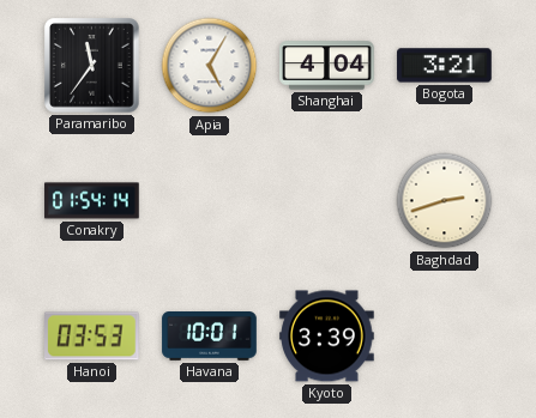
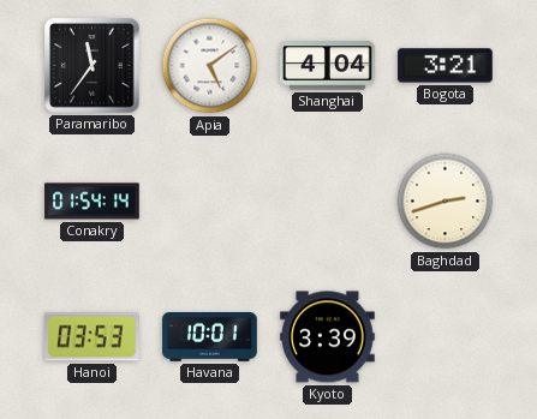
Apia: 5:05 -> 5:09
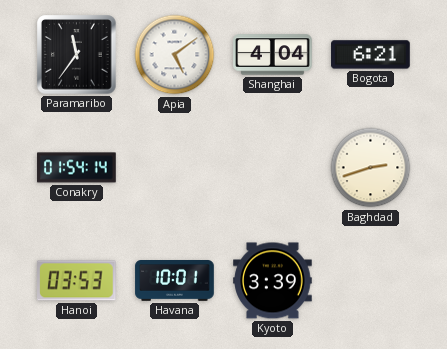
Bogota: 3:21 -> 6:21
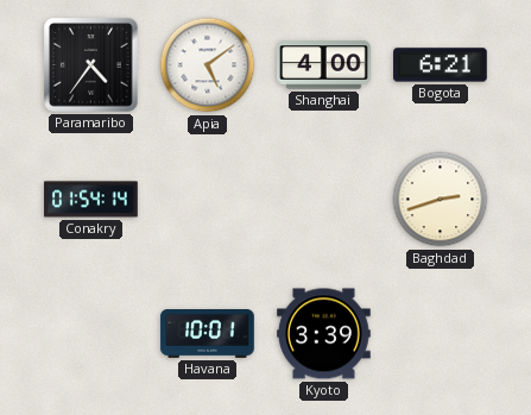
Paramaribo: 11:36 -> 4:36
Shanghai: 4:04 -> 4:00
Hanoi: 03:53 -> none
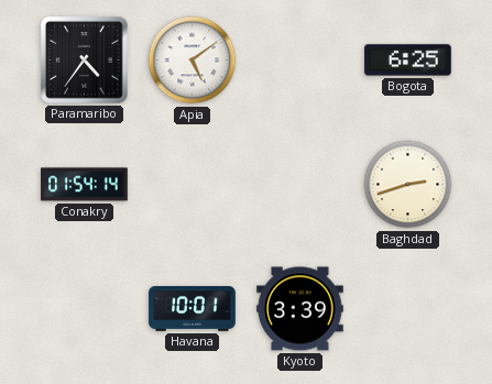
Shanghai: 4:00 -> none
Bogota: 6:21 -> 6:25
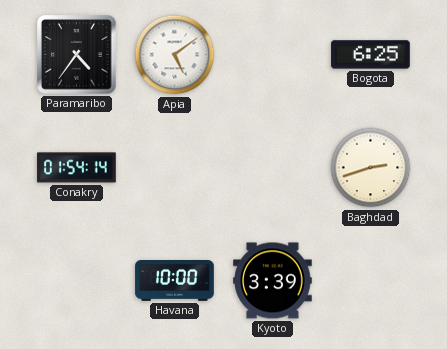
Havana: 10:01 -> 10:00
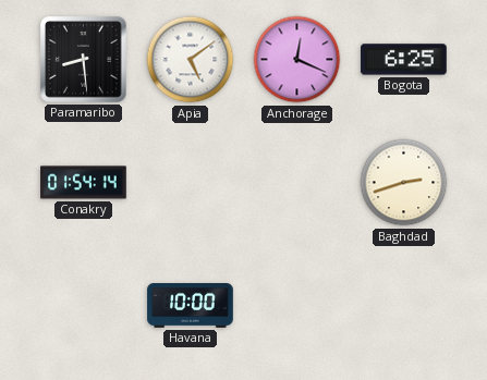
Paramaribo: 4:36 -> 8:29
Anchorage: none -> 12:19
Kyoto: 3:39 -> none
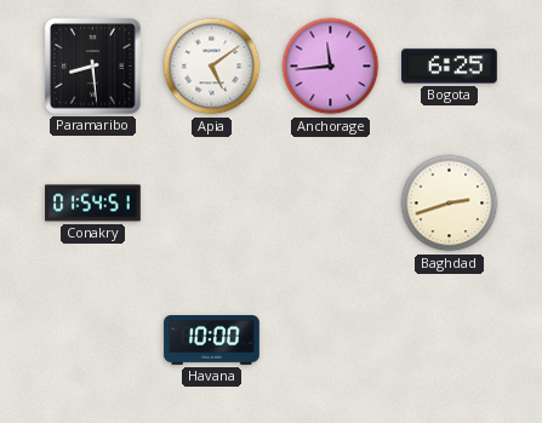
Anchorage: 12:19 -> 11:44
Conakry: 01:54:14 -> 01:54:51
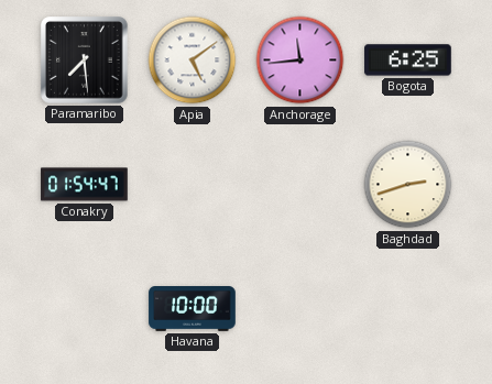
Paramaribo: 8:29 -> 7:29
Conakry: 01:54:51 -> 01:54:47
